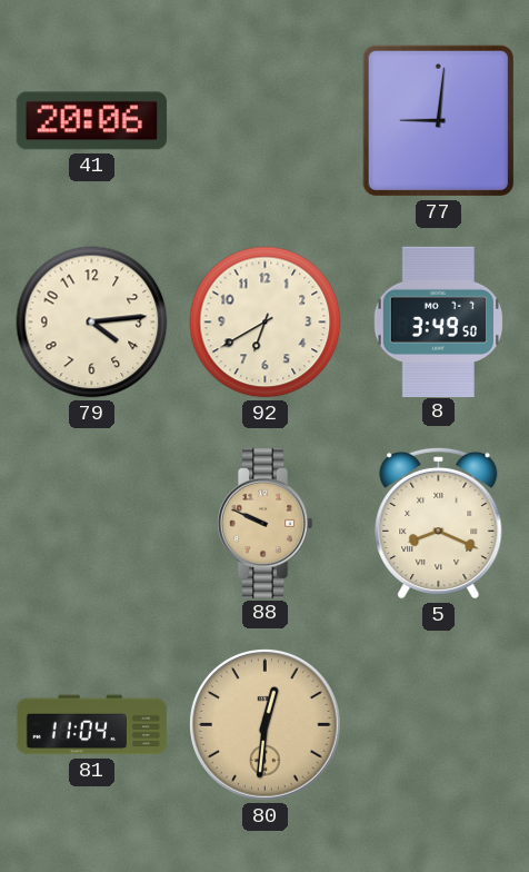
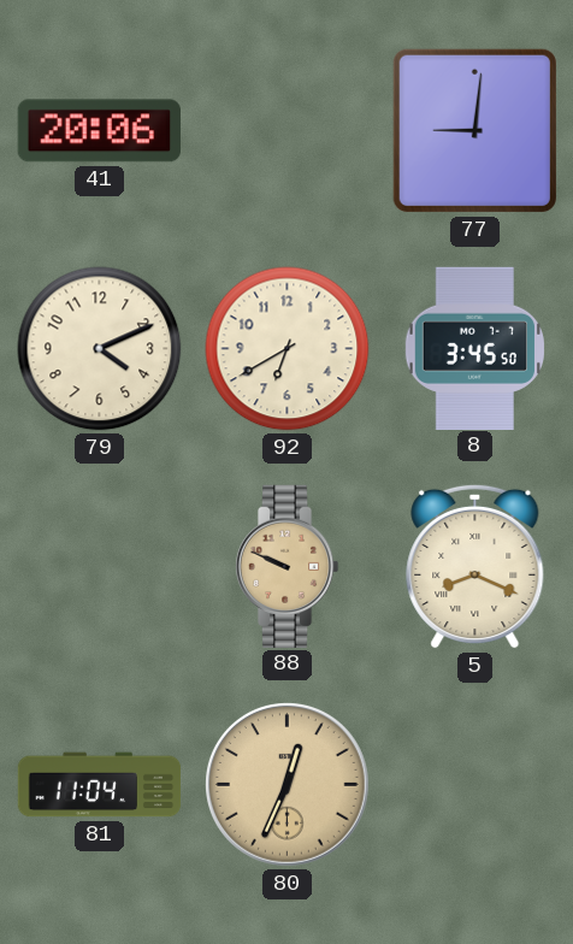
79: 4:14 -> 4:11
8: 3:49 -> 3:45
80: 12:31 -> 12:34
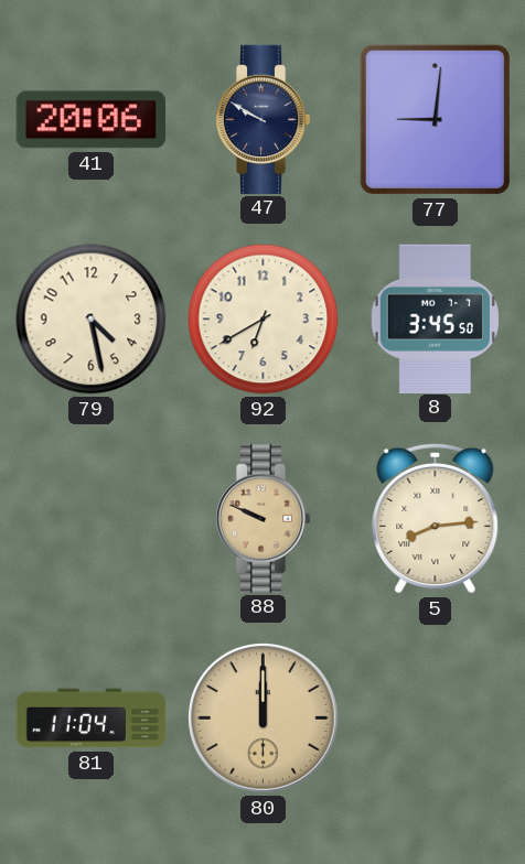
47: none -> 9:50
79: 4:11 -> 4:28
5: 8:19 -> 8:14
80: 12:34 -> 12:00
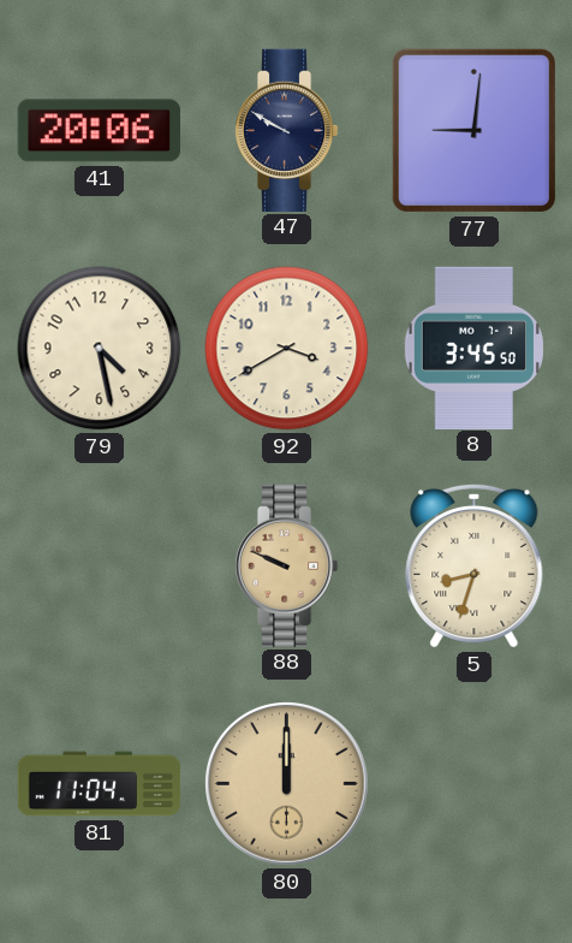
92: 6:40 -> 3:40
5: 8:14 -> 8:33
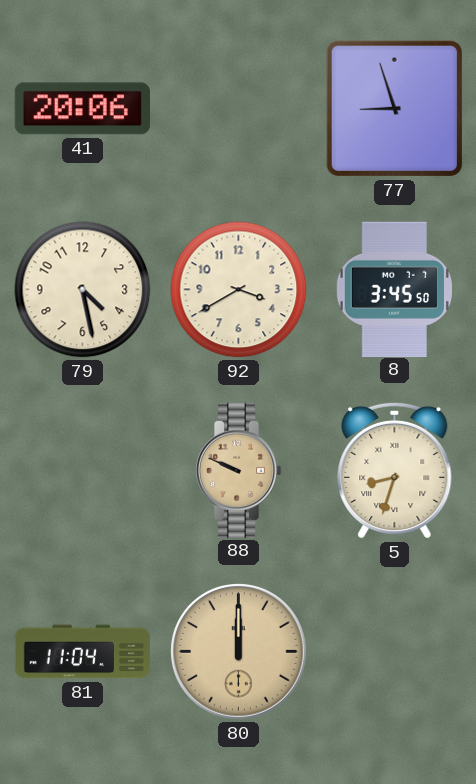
47: 9:50 -> none
77: 9:01 -> 8:57
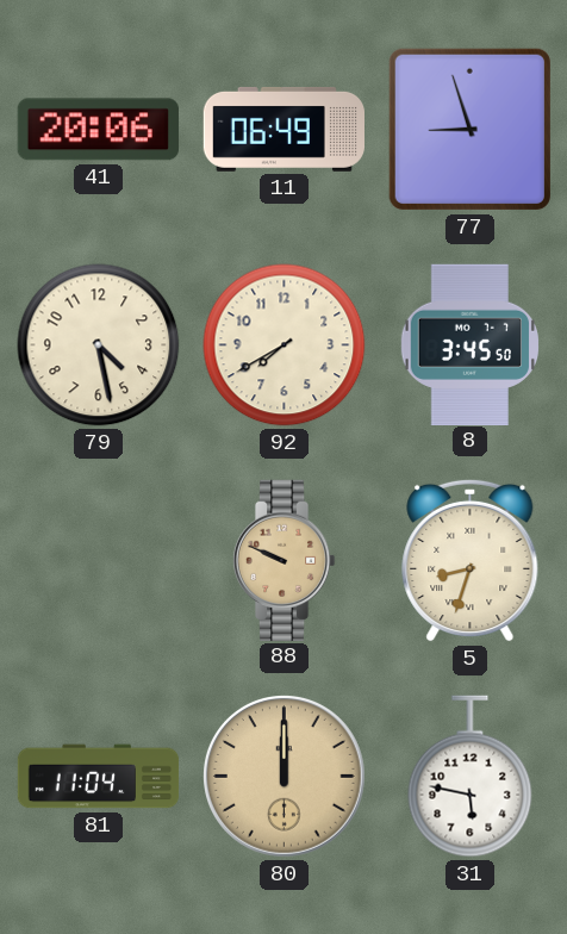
11: none -> 06:49
92: 3:40 -> 7:40
31: none -> 5:47
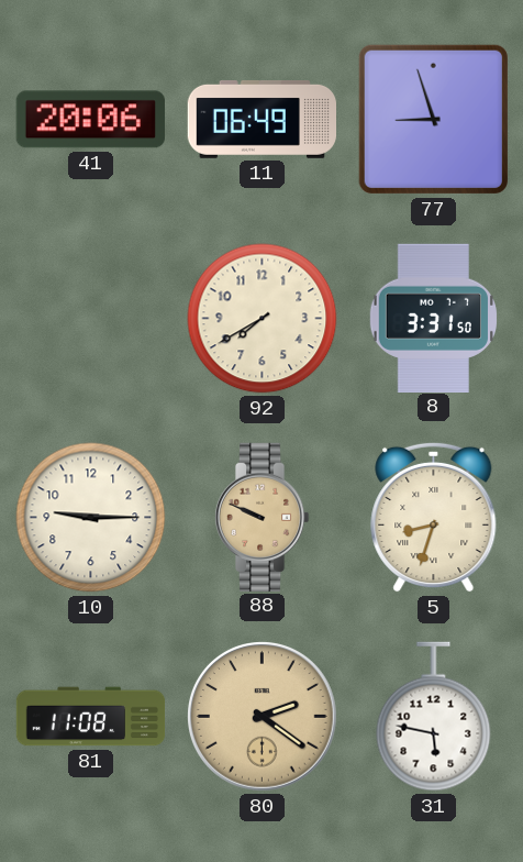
79: 4:28 -> none
8: 3:45 -> 3:31
10: none -> 9:15
81: 11:04 -> 11:08
80: 12:00 -> 2:21
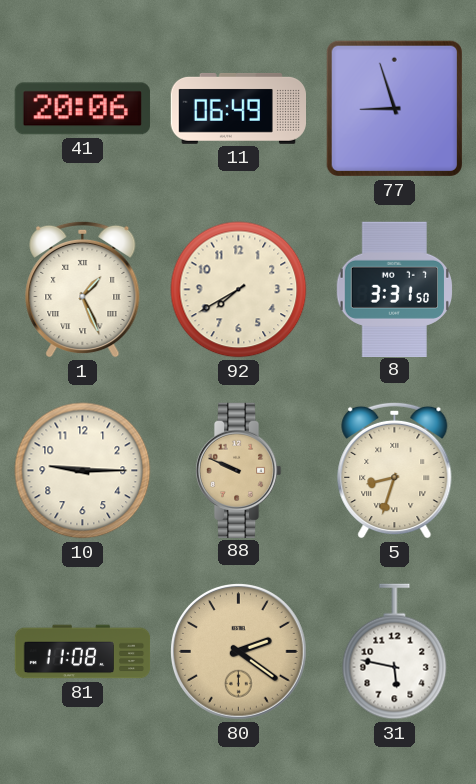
1: none -> 1:26
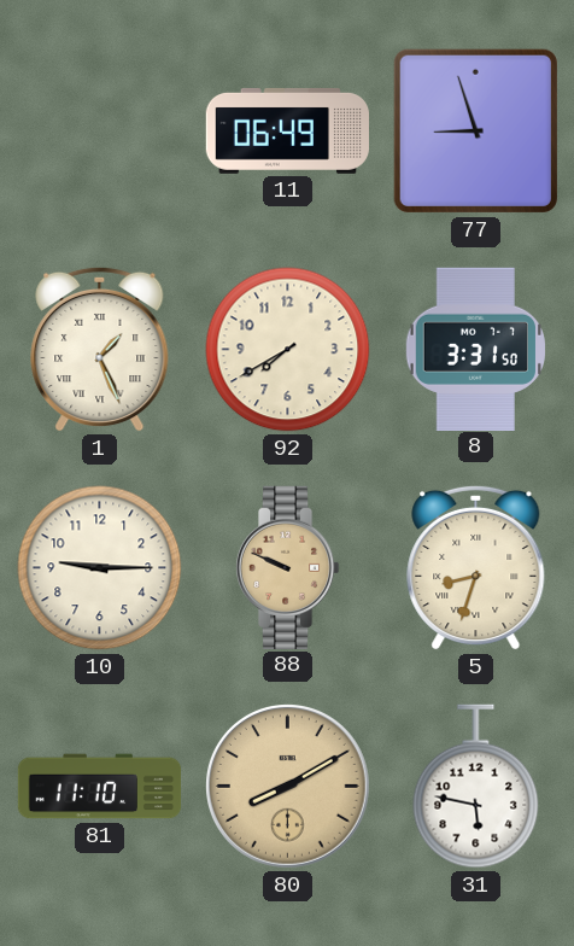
41: 20:06 -> none
81: 11:08 -> 11:10
80: 2:21 -> 8:10
